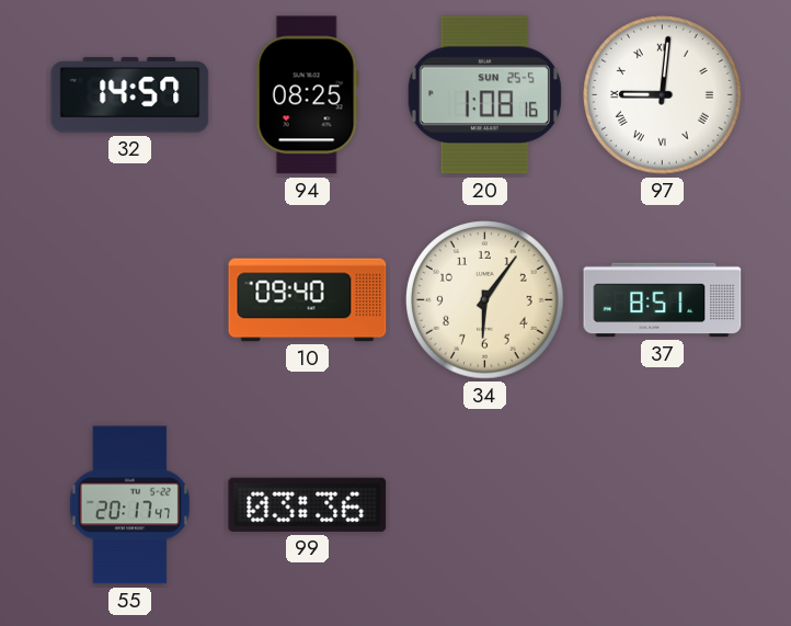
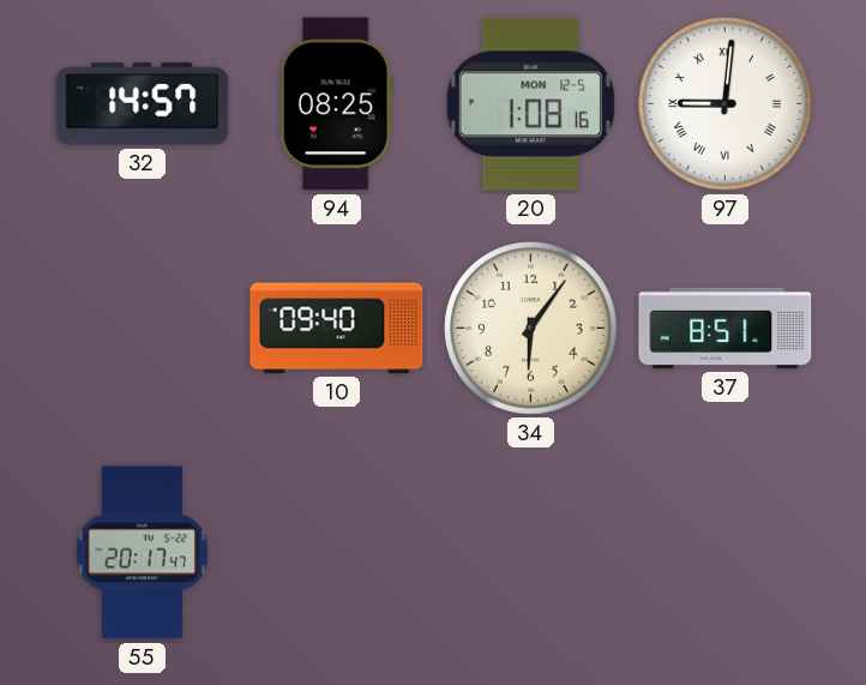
20 date: SUN 25-5 -> MON 12-5
99: 03:36 -> none
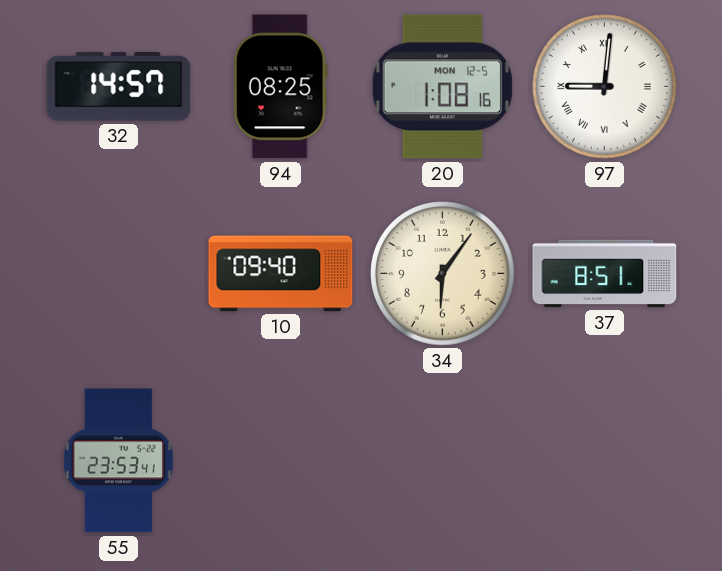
55: 20:17 -> 23:53
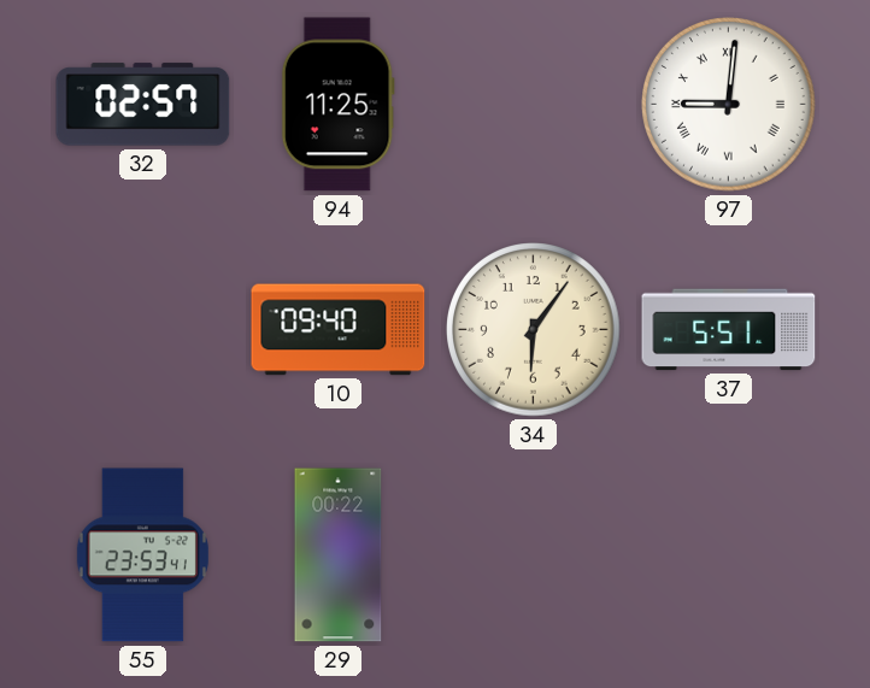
32: 14:57 -> 02:57
94: 08:25 -> 11:25
20: 1:08 -> none
37: 8:51 -> 5:51
29: none -> 00:22
